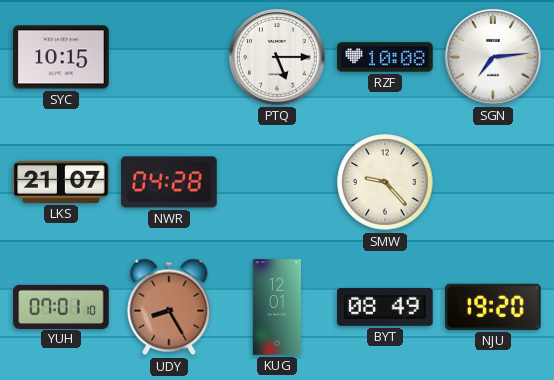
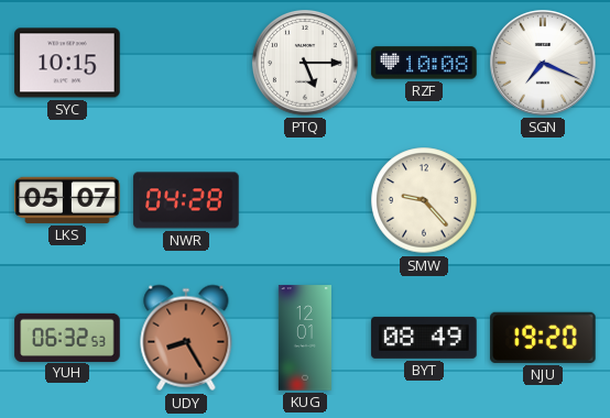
SGN: 7:14 -> 7:19
LKS: 21:07 -> 05:07
YUH: 07:01 -> 06:32
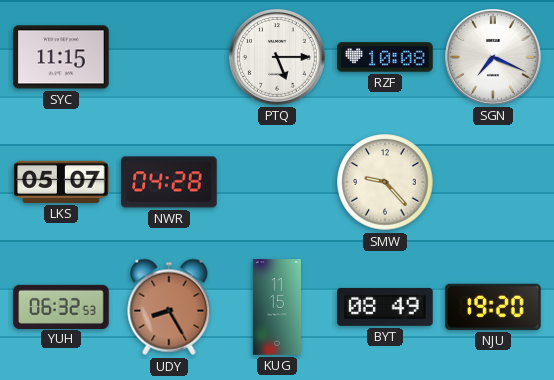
SYC: 10:15 -> 11:15
KUG: 12:01 -> 11:15
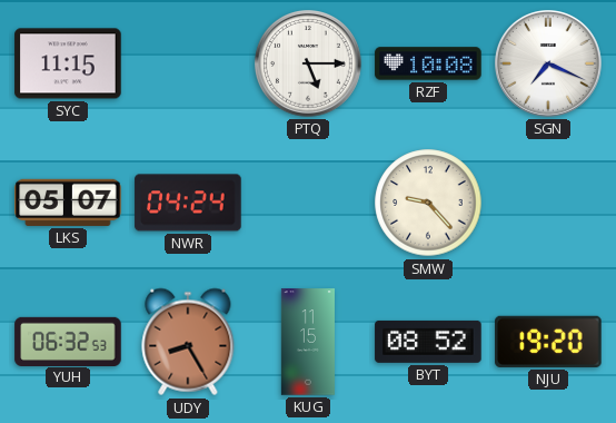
NWR: 04:28 -> 04:24
BYT: 08:49 -> 08:52
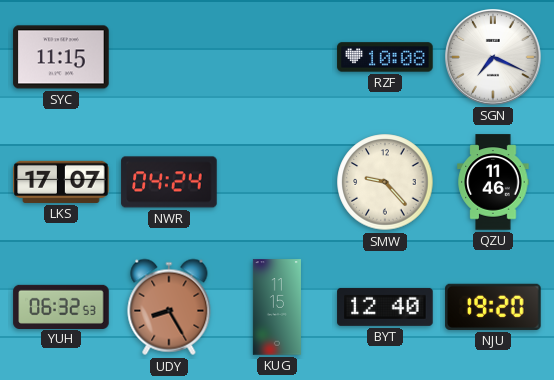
PTQ: 5:15 -> none
LKS: 05:07 -> 17:07
QZU: none -> 11:46
BYT: 08:52 -> 12:40
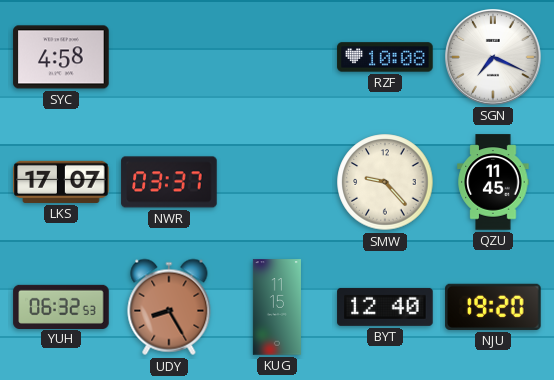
SYC: 11:15 -> 4:58
NWR: 04:24 -> 03:37
QZU: 11:46 -> 11:45
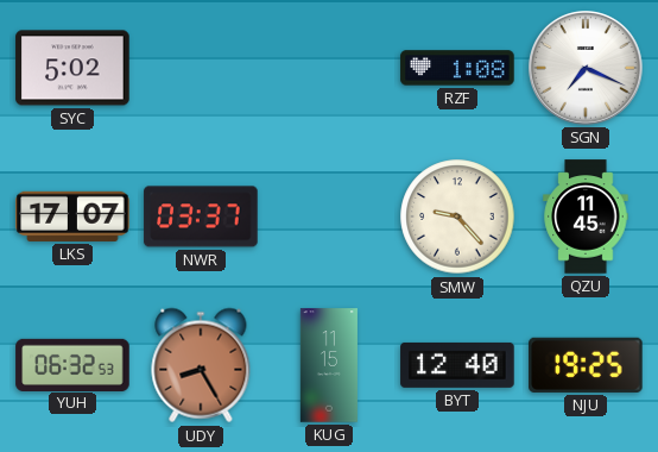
SYC: 4:58 -> 5:02
RZF: 10:08 -> 1:08
NJU: 19:20 -> 19:25
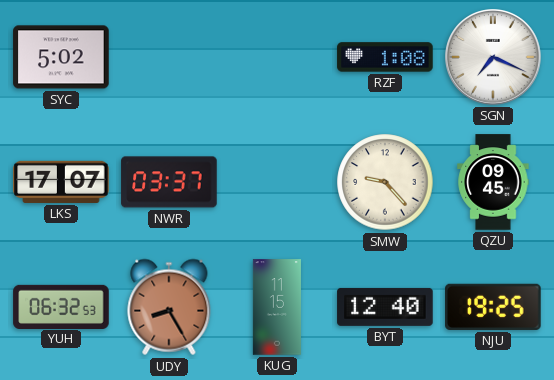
QZU: 11:45 -> 09:45
